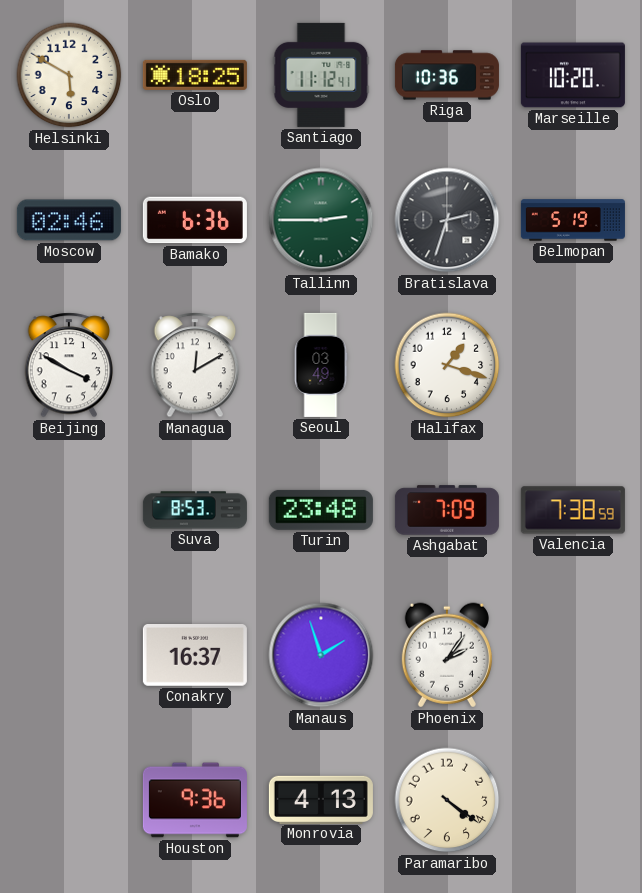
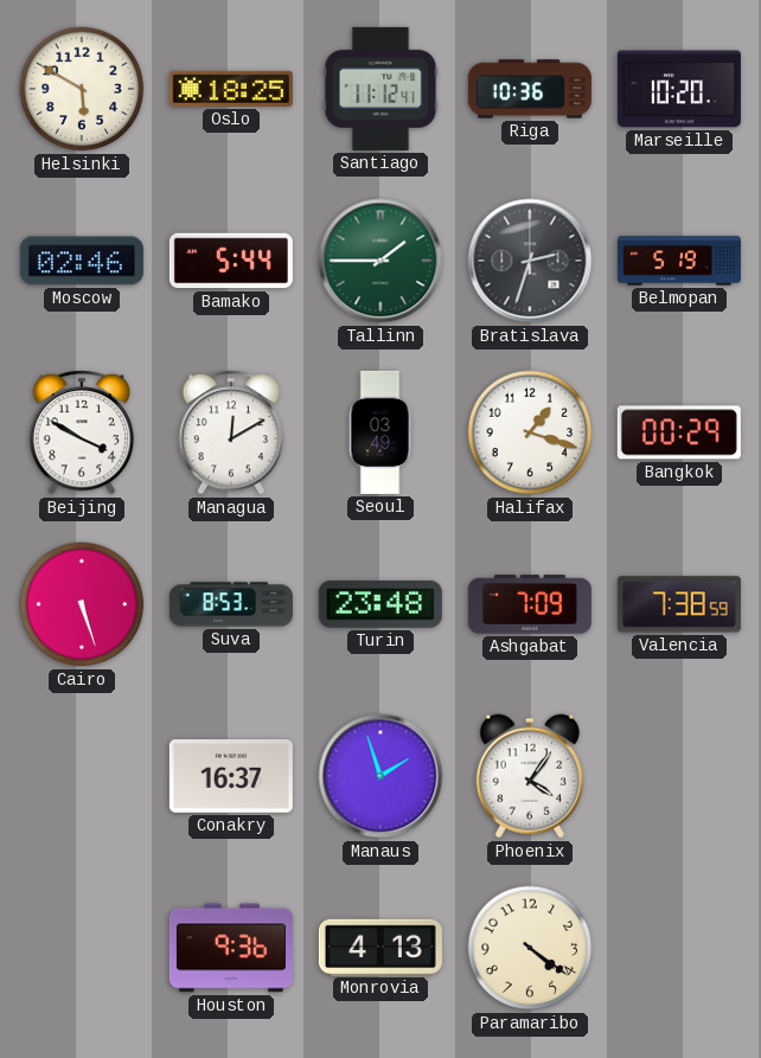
Bamako: 6:36 -> 5:44
Tallinn: 2:45 -> 1:45
Bangkok: none -> 00:29
Cairo: none -> 5:27
Phoenix: 2:06 -> 4:06
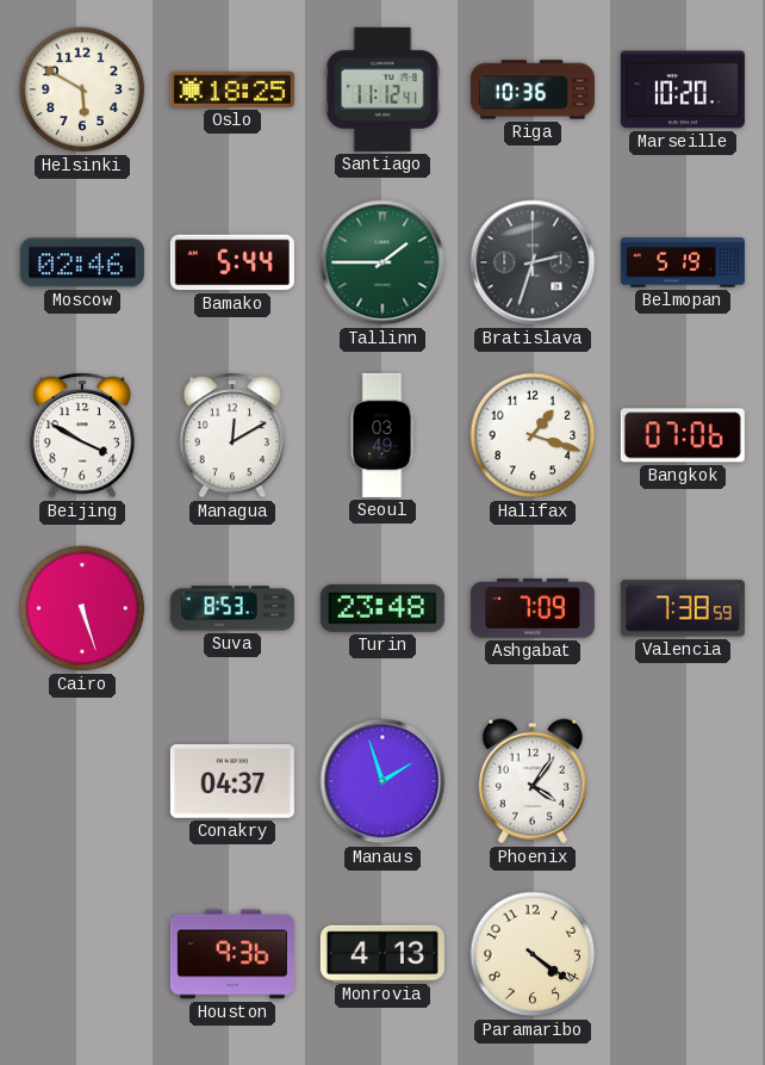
Bangkok: 00:29 -> 07:06
Conakry: 16:37 -> 04:37
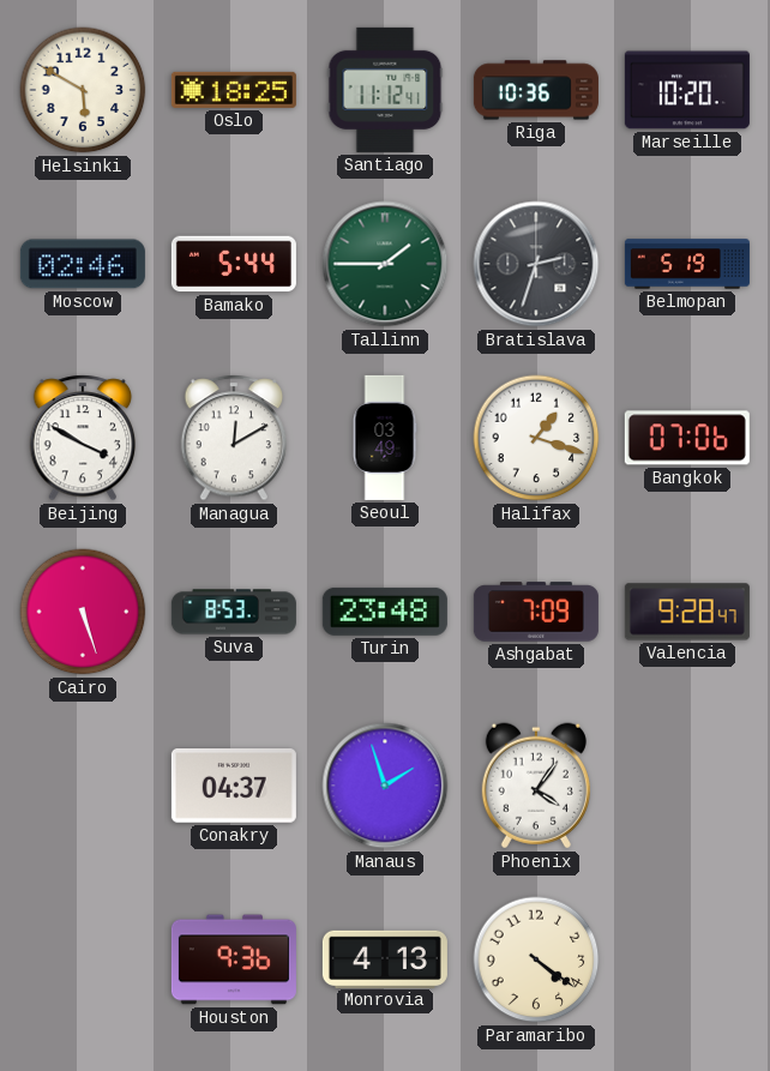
Valencia: 7:38 -> 9:28
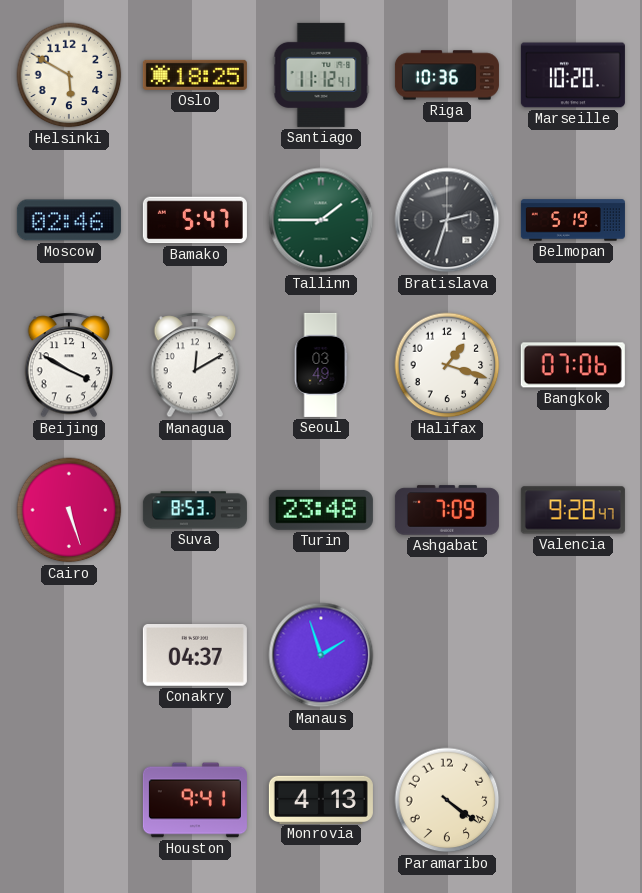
Bamako: 5:44 -> 5:47
Phoenix: 4:06 -> none
Houston: 9:36 -> 9:41
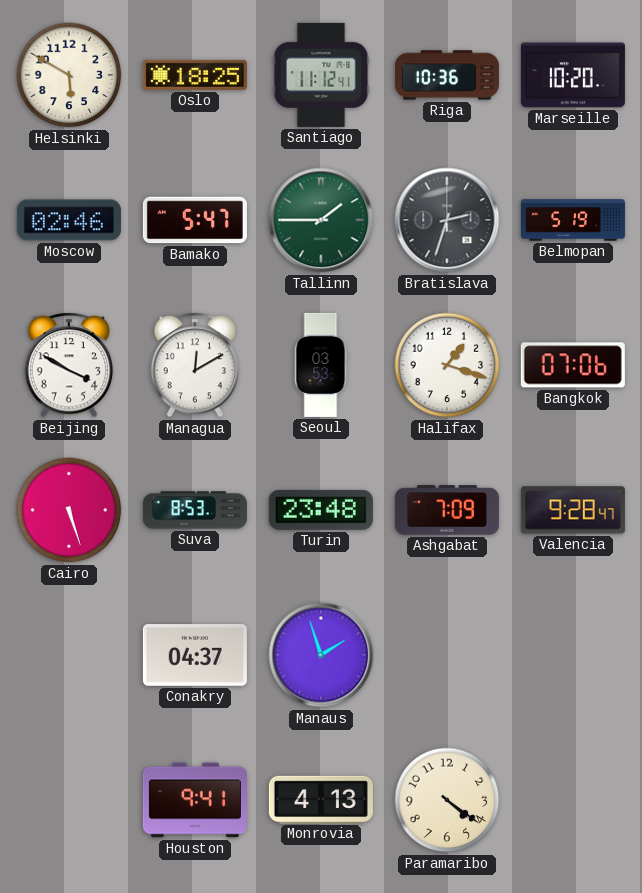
Seoul: 03:49 -> 03:53
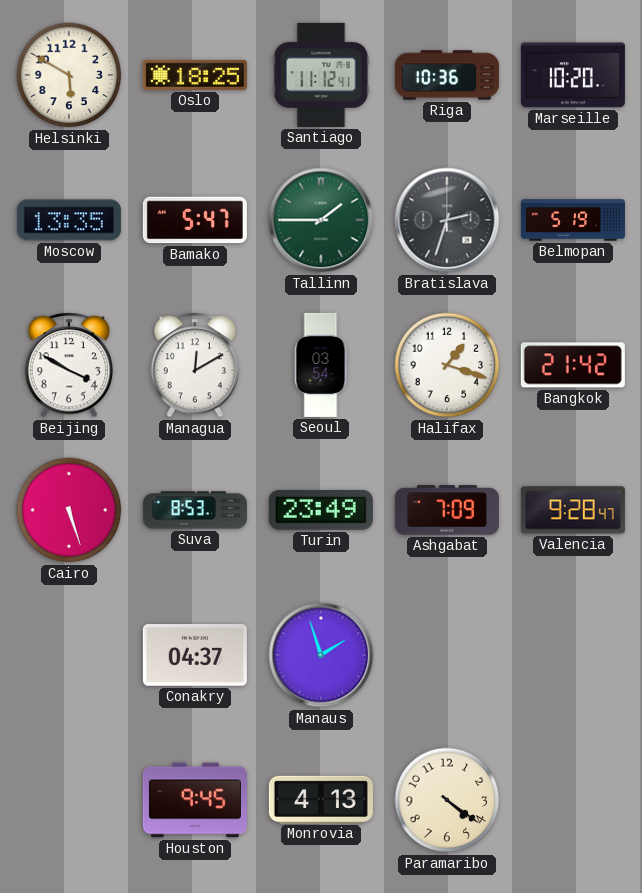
Moscow: 02:46 -> 13:35
Seoul: 03:53 -> 03:54
Bangkok: 07:06 -> 21:42
Turin: 23:48 -> 23:49
Houston: 9:41 -> 9:45
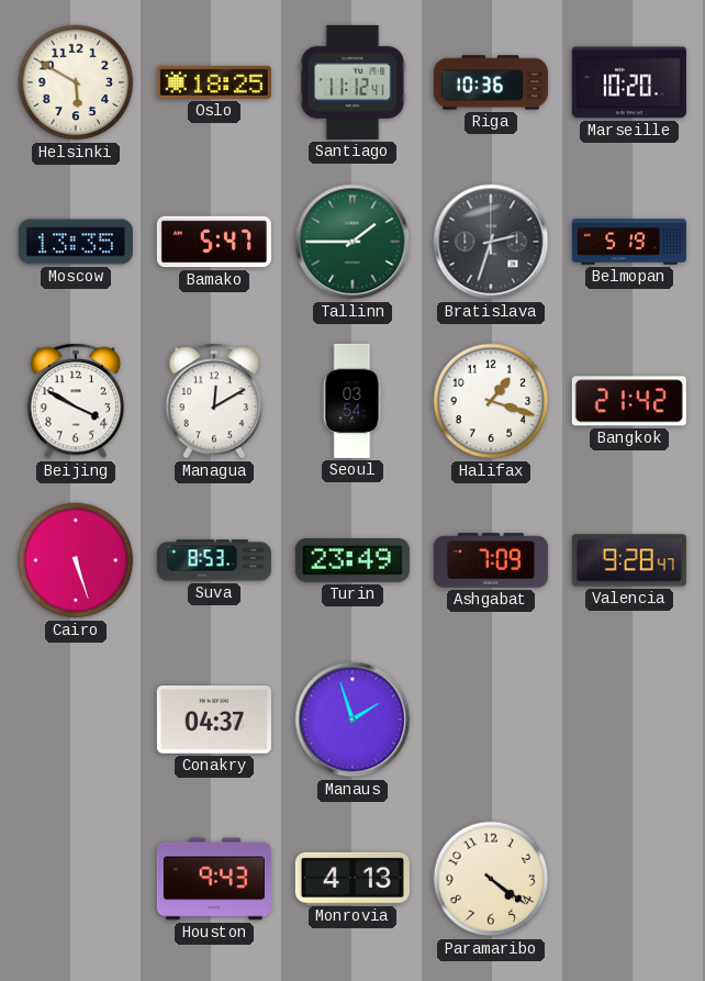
Houston: 9:45 -> 9:43
